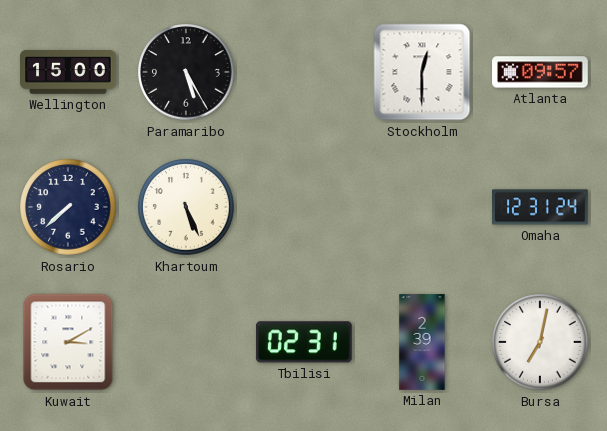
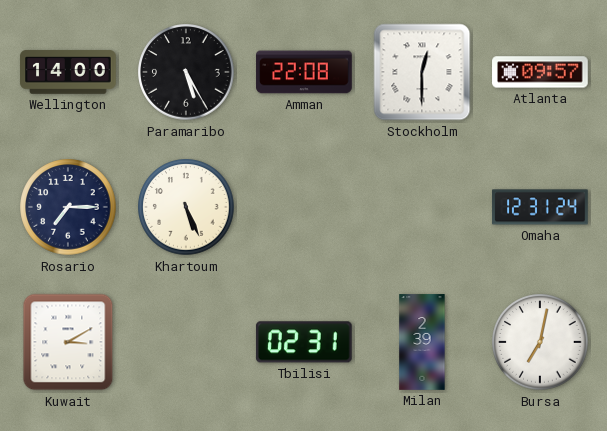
Wellington: 15:00 -> 14:00
Amman: none -> 22:08
Rosario: 7:38 -> 7:15
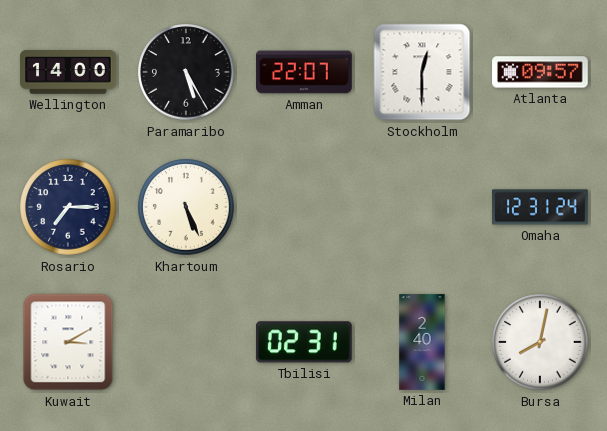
Amman: 22:08 -> 22:07
Milan: 2:39 -> 2:40
Bursa: 7:02 -> 8:02
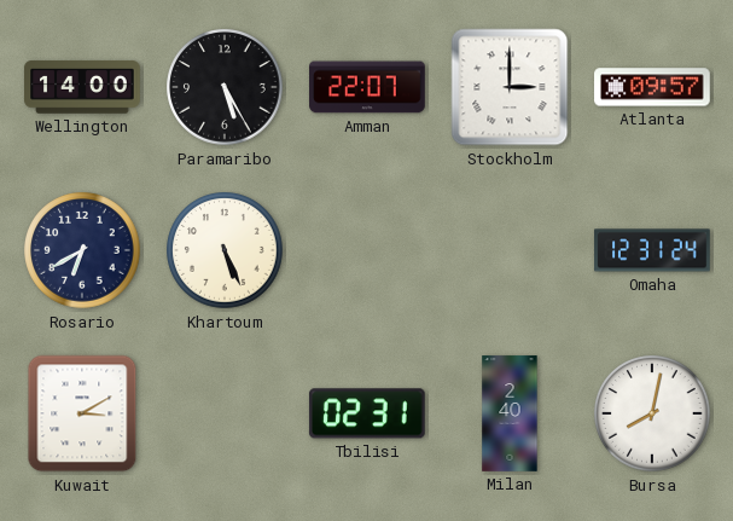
Stockholm: 12:30 -> 3:00
Rosario: 7:15 -> 6:40
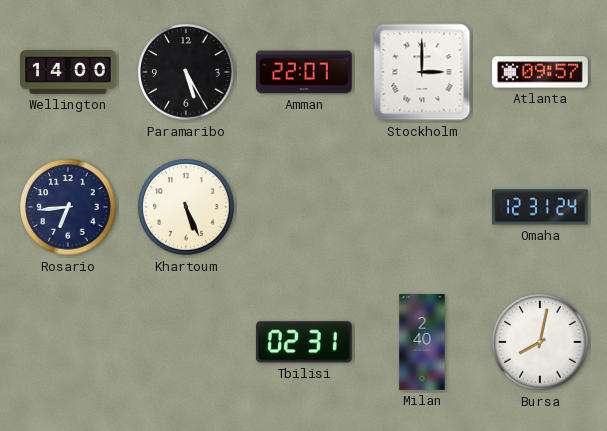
Rosario: 6:40 -> 6:44
Kuwait: 3:10 -> none
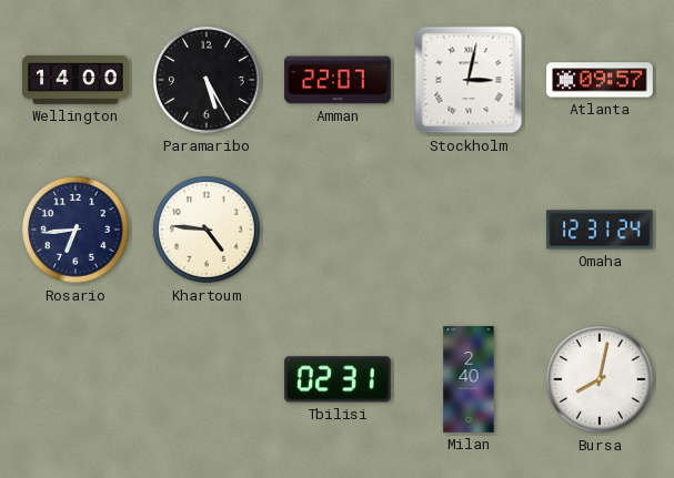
Stockholm: 3:00 -> 3:02
Khartoum: 5:26 -> 4:46
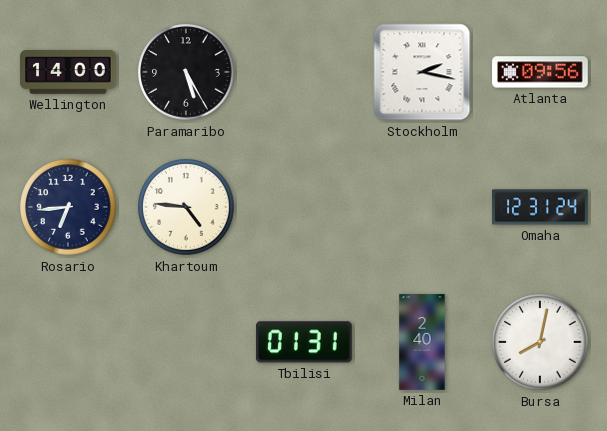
Amman: 22:07 -> none
Stockholm: 3:02 -> 2:17
Atlanta: 09:57 -> 09:56
Tbilisi: 02:31 -> 01:31
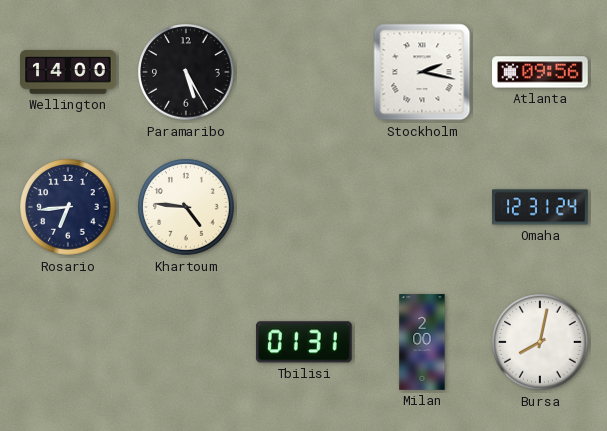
Milan: 2:40 -> 2:00
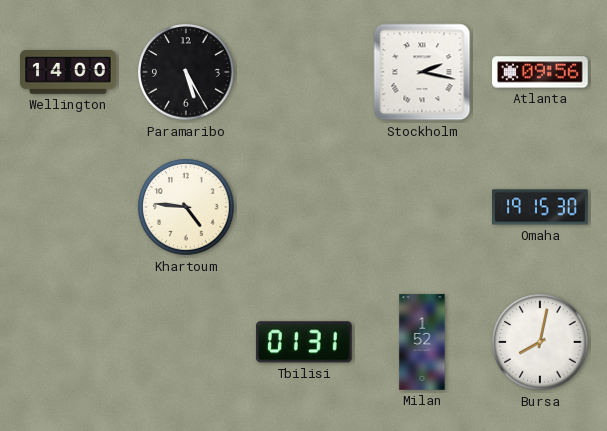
Rosario: 6:44 -> none
Omaha: 12:31 -> 19:15
Milan: 2:00 -> 1:52
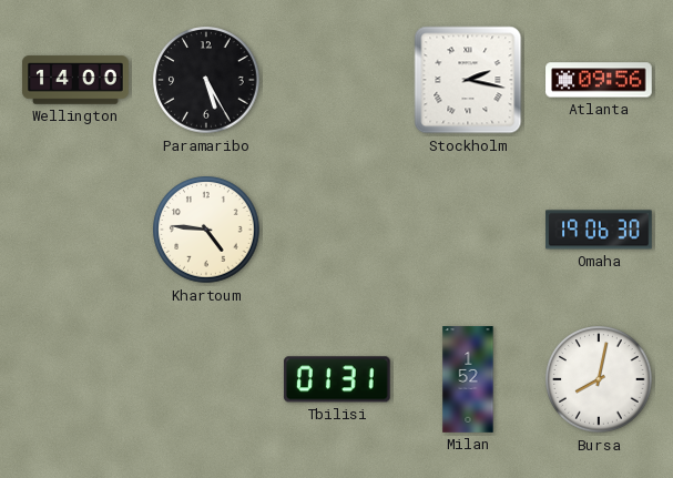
Omaha: 19:15 -> 19:06
